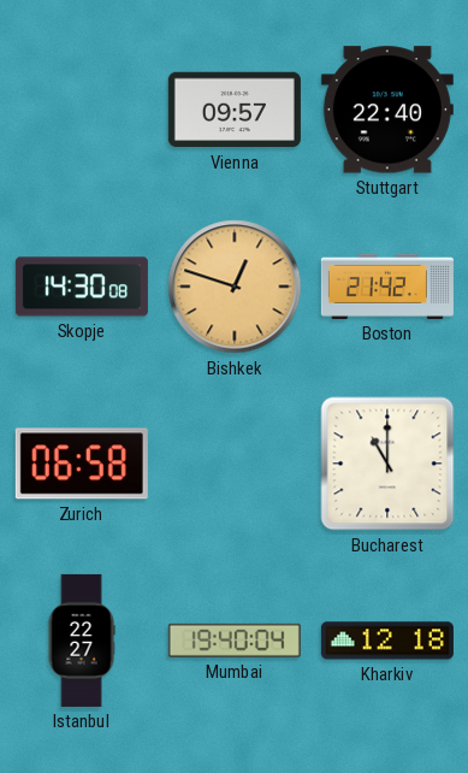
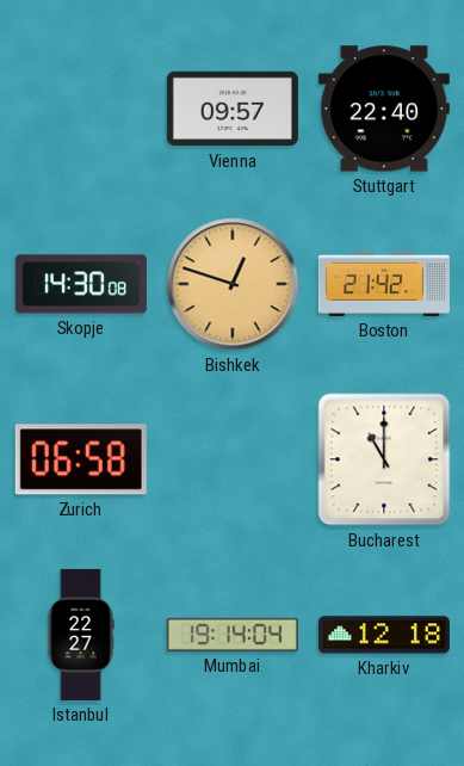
Mumbai: 19:40 -> 19:14
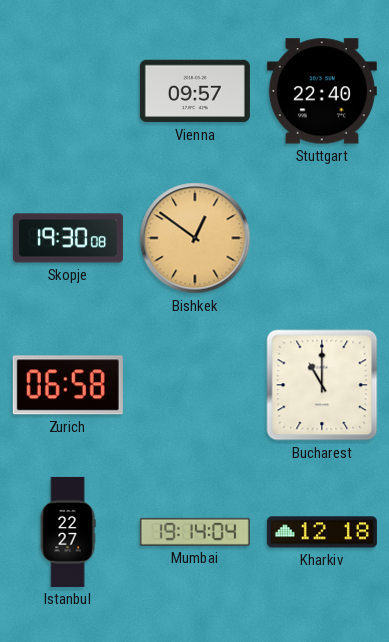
Skopje: 14:30 -> 19:30
Bishkek: 12:48 -> 12:51
Boston: 21:42 -> none
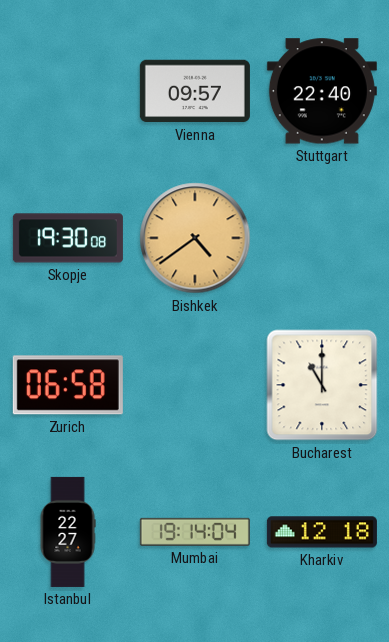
Bishkek: 12:51 -> 4:39
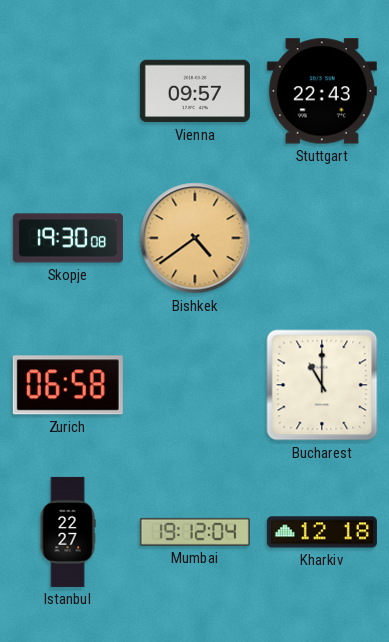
Stuttgart: 22:40 -> 22:43
Mumbai: 19:14 -> 19:12
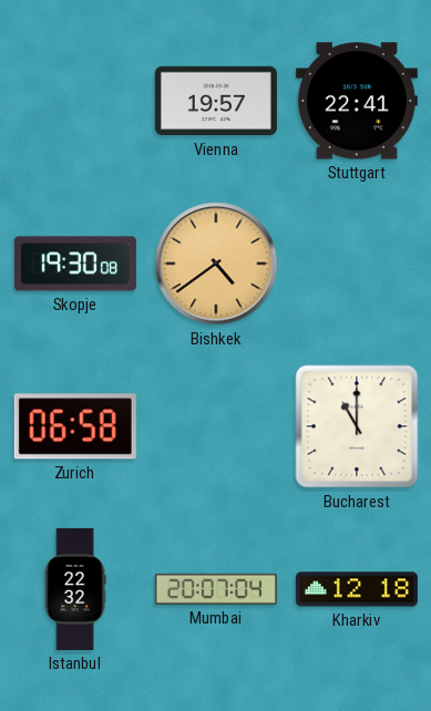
Vienna: 09:57 -> 19:57
Stuttgart: 22:43 -> 22:41
Istanbul: 22:27 -> 22:32
Mumbai: 19:12 -> 20:07
